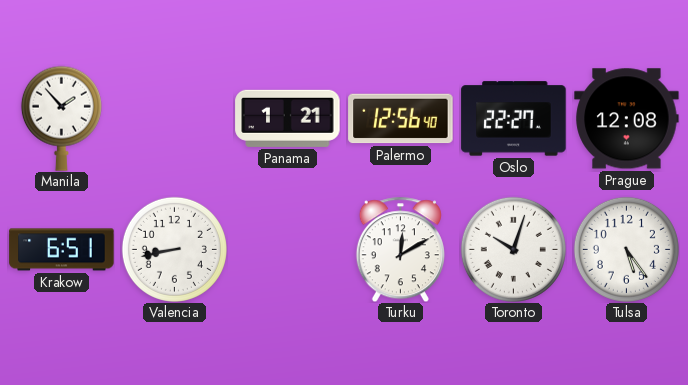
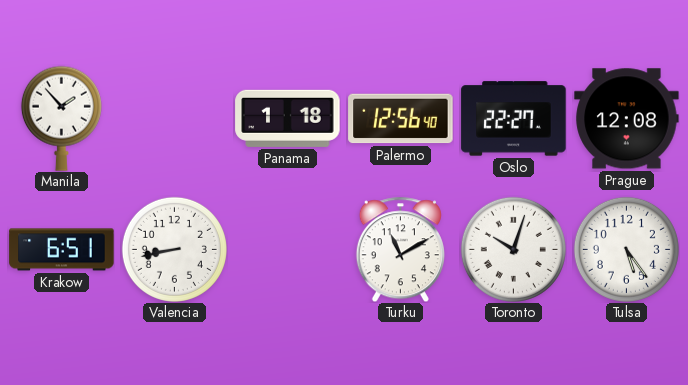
Panama: 1:21 -> 1:18
Turku: 12:10 -> 11:10
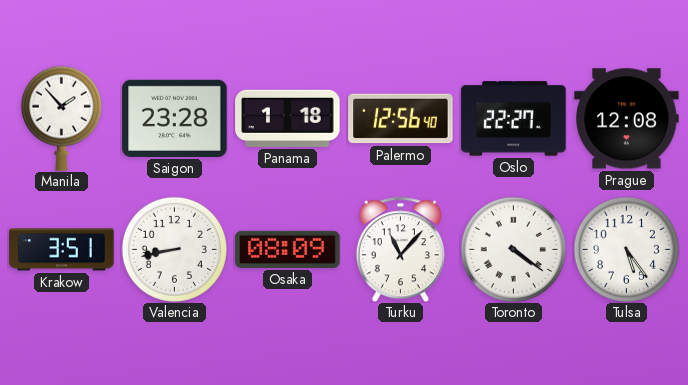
Saigon: none -> 23:28
Krakow: 6:51 -> 3:51
Osaka: none -> 08:09
Turku: 11:10 -> 11:07
Toronto: 10:03 -> 4:21
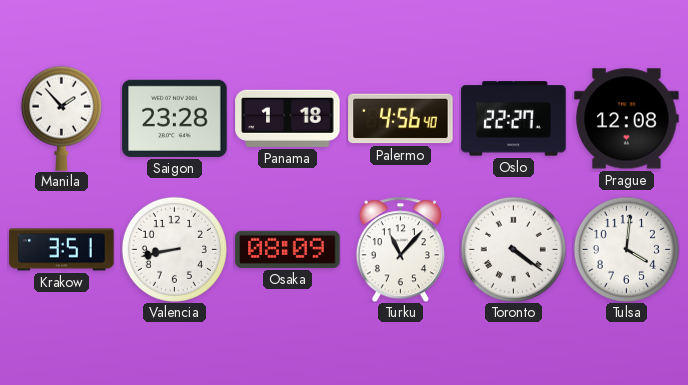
Palermo: 12:56 -> 4:56
Tulsa: 5:24 -> 4:01
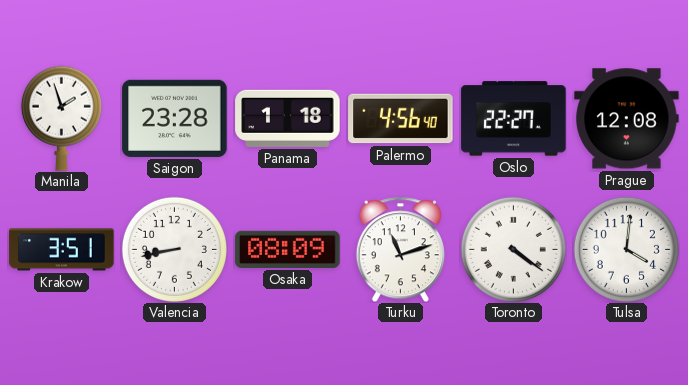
Manila: 1:53 -> 1:57
Turku: 11:07 -> 11:12
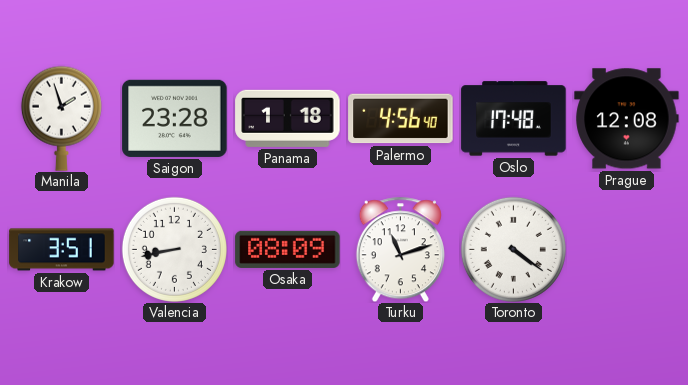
Oslo: 22:27 -> 17:48
Tulsa: 4:01 -> none
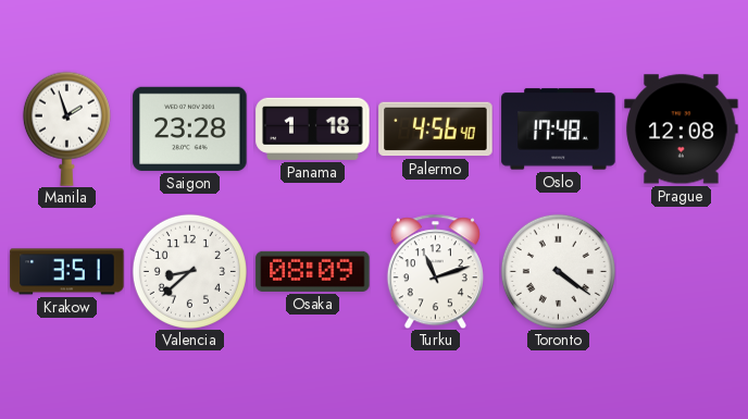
Valencia: 8:43 -> 8:38
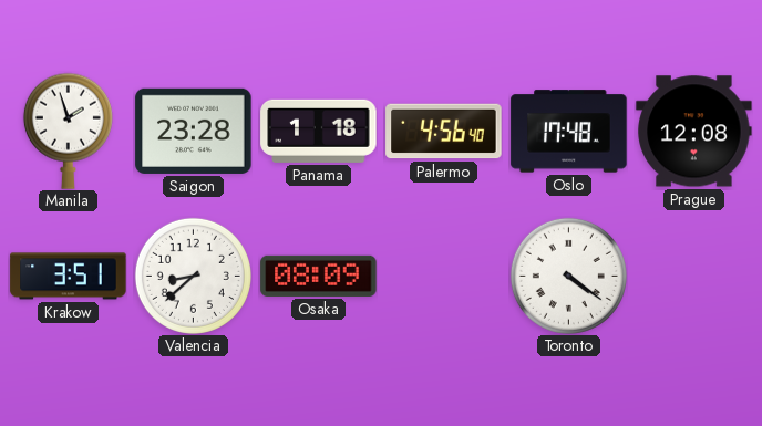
Turku: 11:12 -> none
